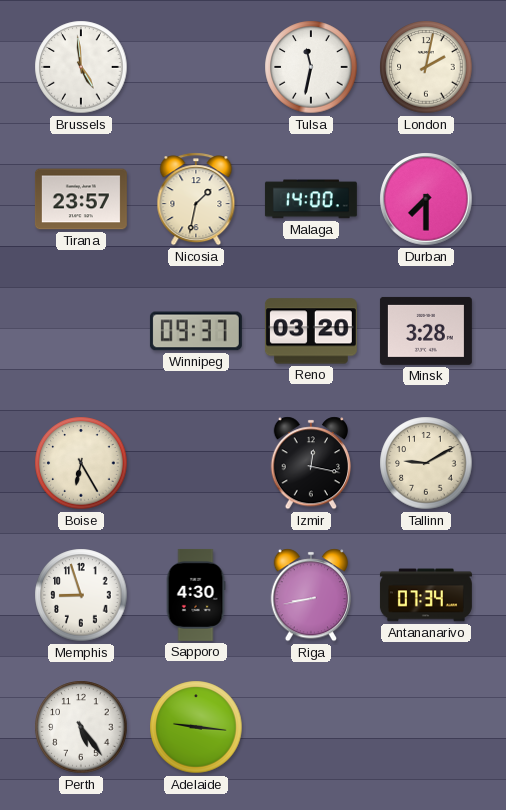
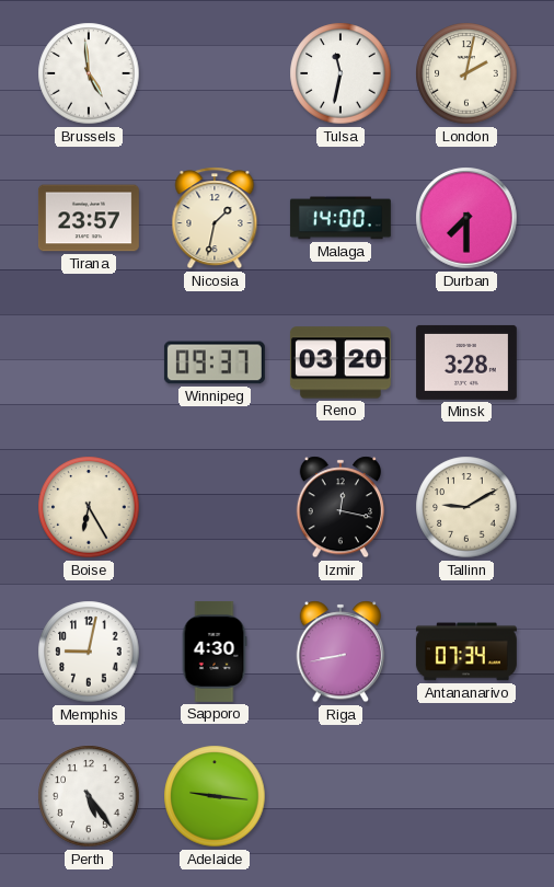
Memphis: 8:57 -> 9:02
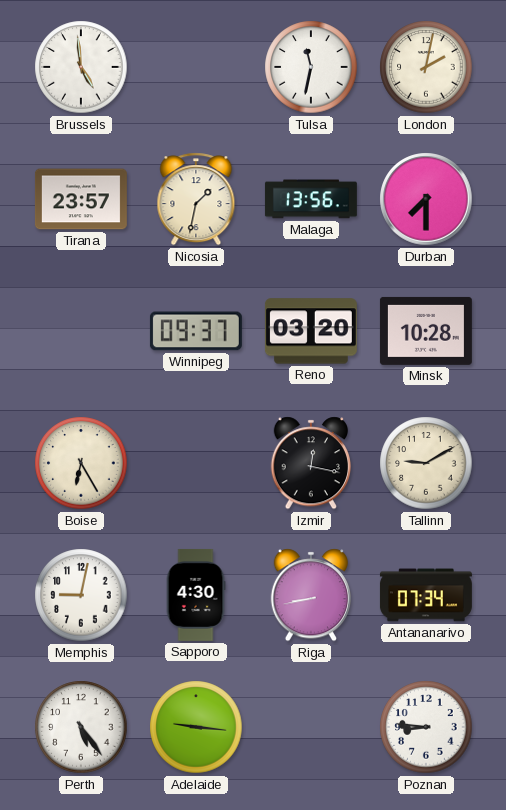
Malaga: 14:00 -> 13:56
Minsk: 3:28 -> 10:28
Poznan: none -> 8:46
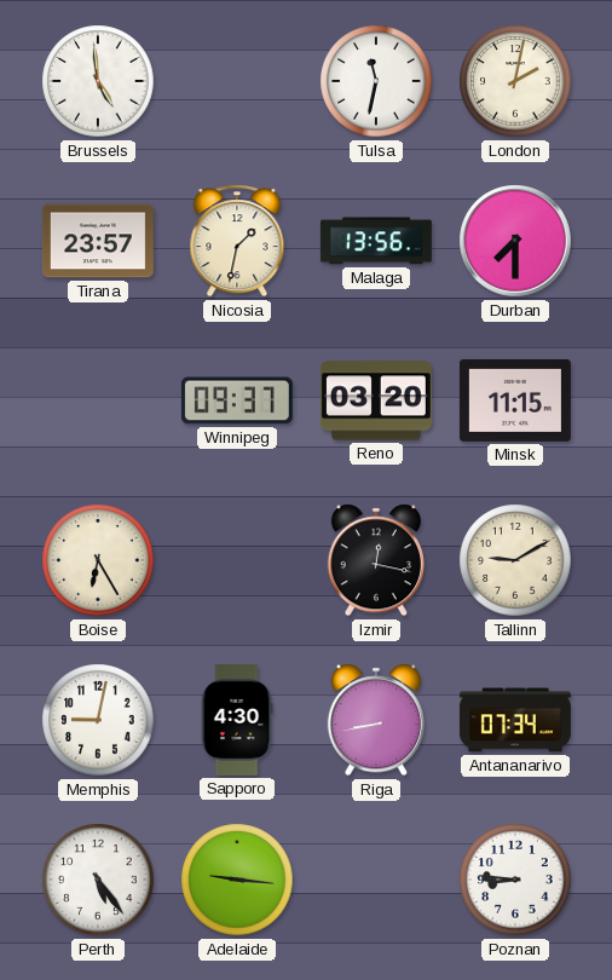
Minsk: 10:28 -> 11:15
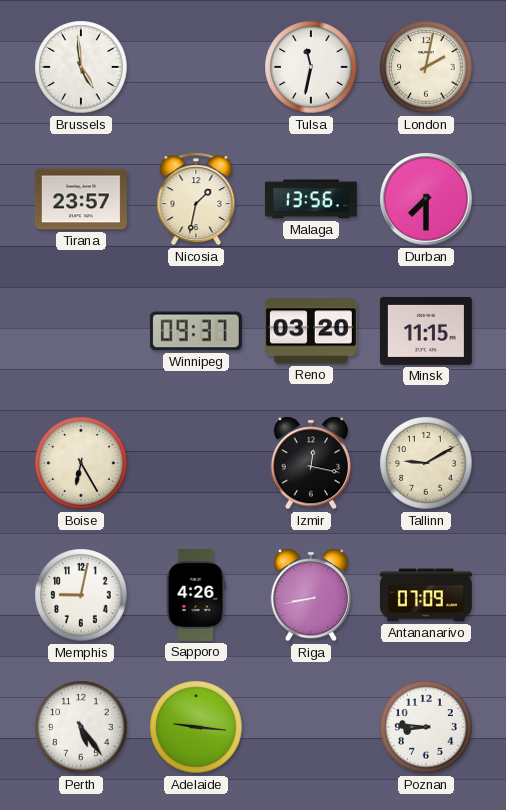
Sapporo: 4:30 -> 4:26
Antananarivo: 07:34 -> 07:09
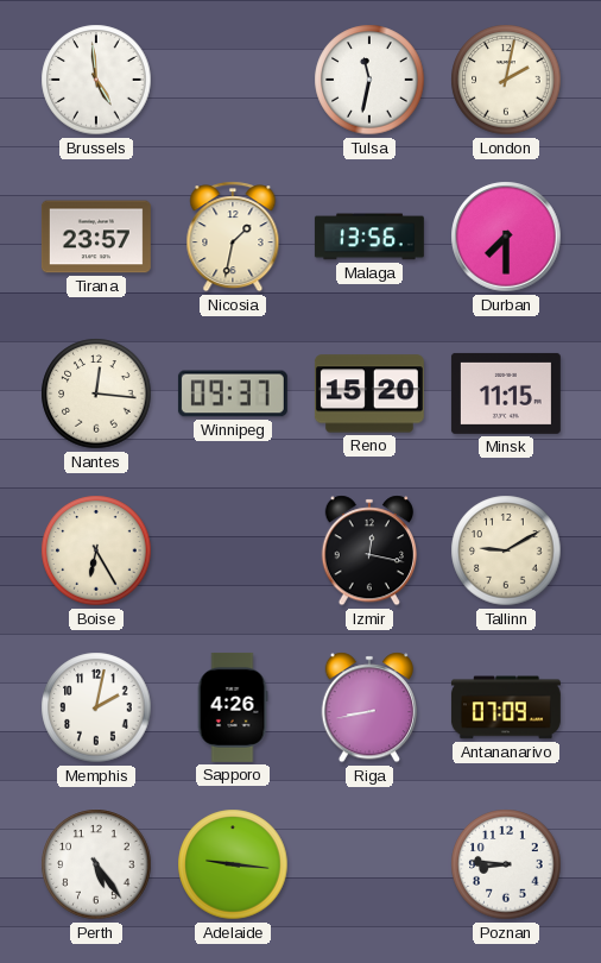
Nantes: none -> 12:16
Reno: 03:20 -> 15:20
Memphis: 9:02 -> 2:02
